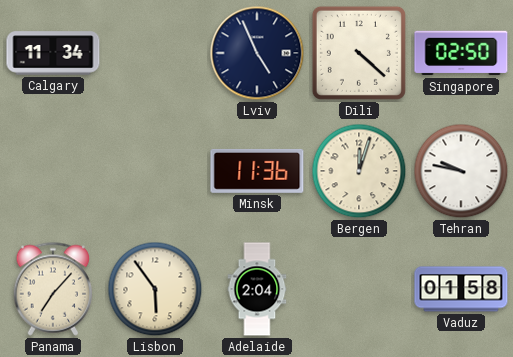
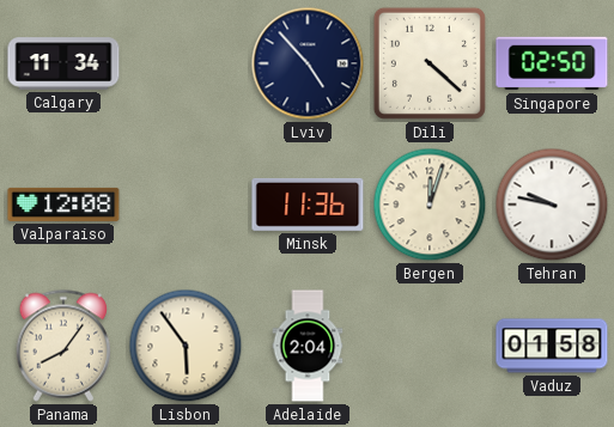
Lviv: 4:56 -> 4:53
Valparaiso: none -> 12:08
Panama: 7:07 -> 8:06
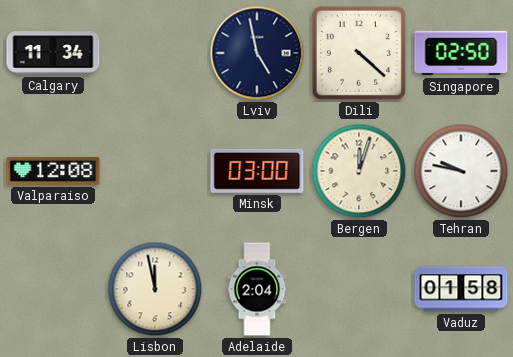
Lviv: 4:53 -> 4:58
Minsk: 11:36 -> 03:00
Panama: 8:06 -> none
Lisbon: 5:54 -> 11:58
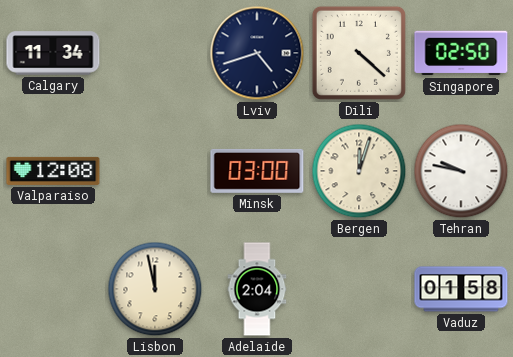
Lviv: 4:58 -> 4:42
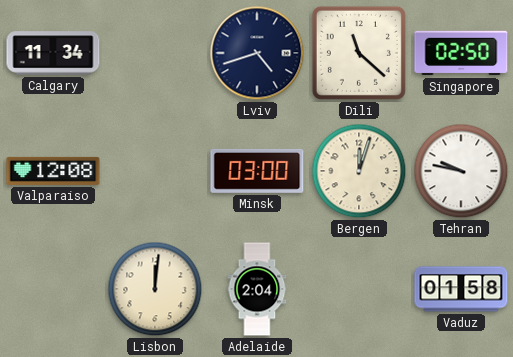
Dili: 4:22 -> 11:22
Lisbon: 11:58 -> 12:01
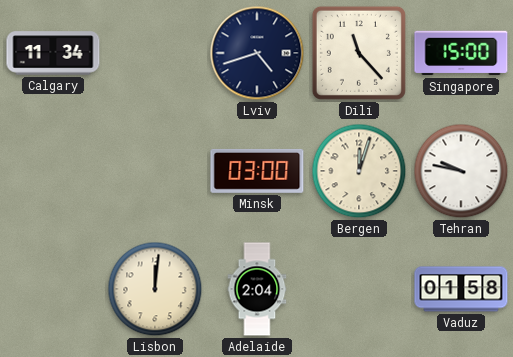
Dili: 11:22 -> 11:23
Singapore: 02:50 -> 15:00
Valparaiso: 12:08 -> none
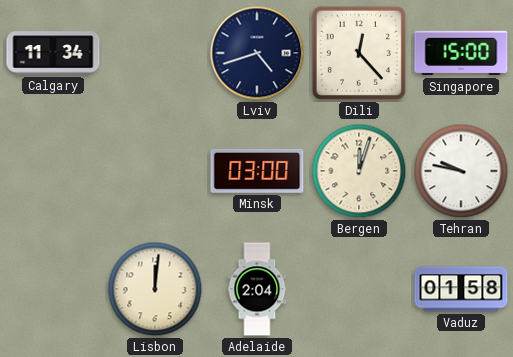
Dili: 11:23 -> 12:23
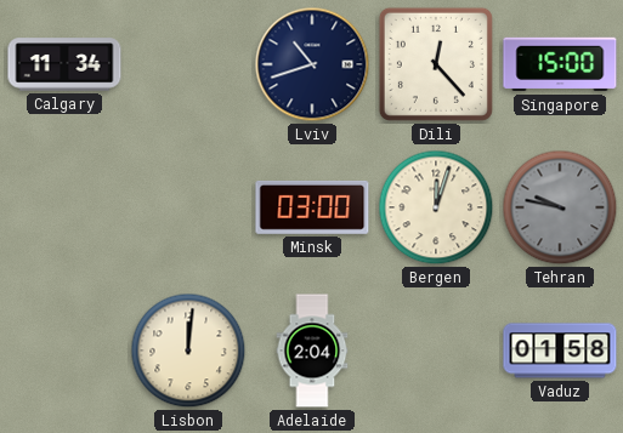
Lviv: 4:42 -> 10:42
Tehran dial: white -> grey
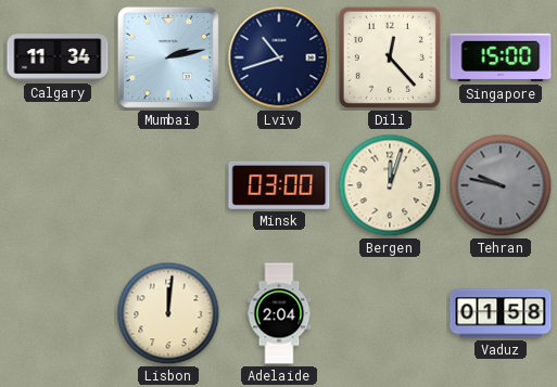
Mumbai: none -> 2:13
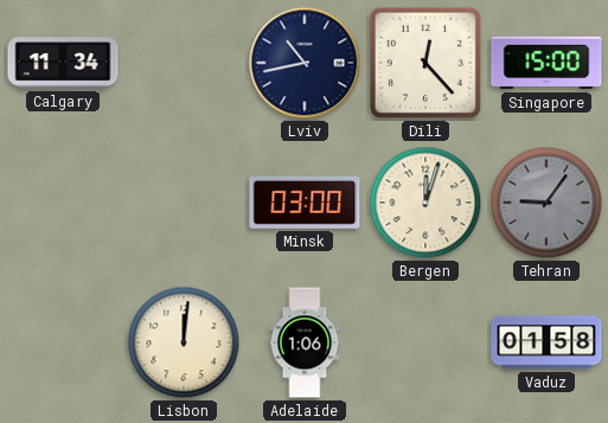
Mumbai: 2:13 -> none
Lviv: 10:42 -> 10:43
Tehran: 9:47 -> 9:06
Adelaide: 2:04 -> 1:06
